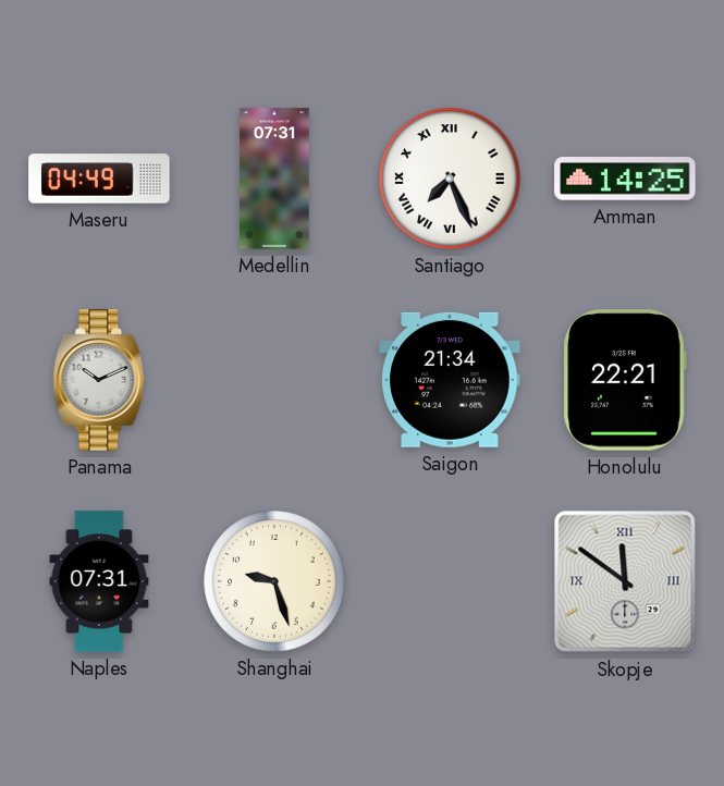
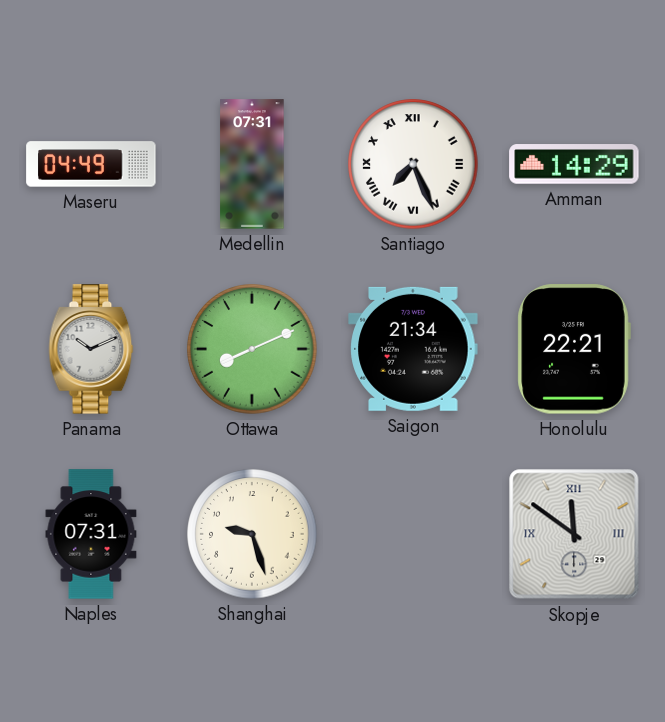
Amman: 14:25 -> 14:29
Ottawa: none -> 8:11
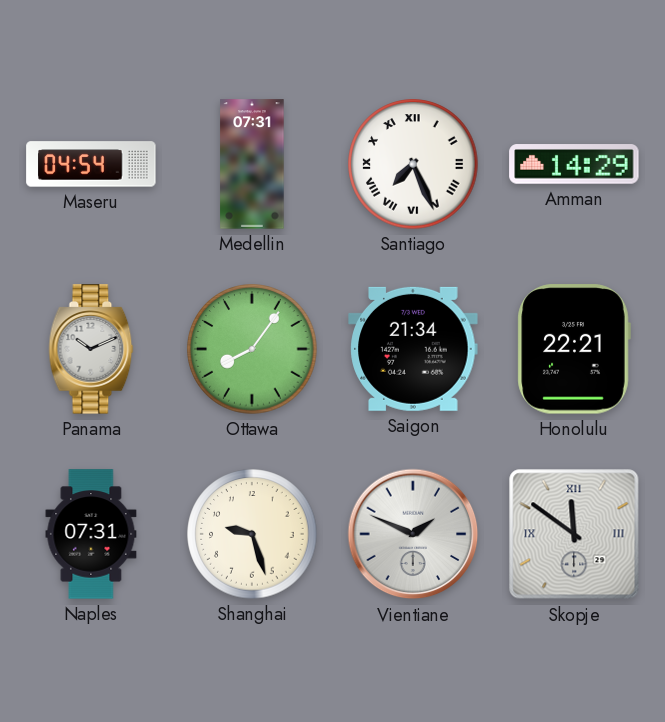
Maseru: 04:49 -> 04:54
Ottawa: 8:11 -> 8:06
Vientiane: none -> 1:49
